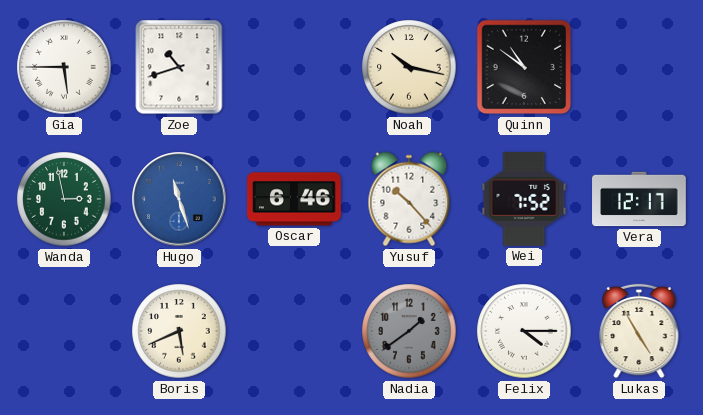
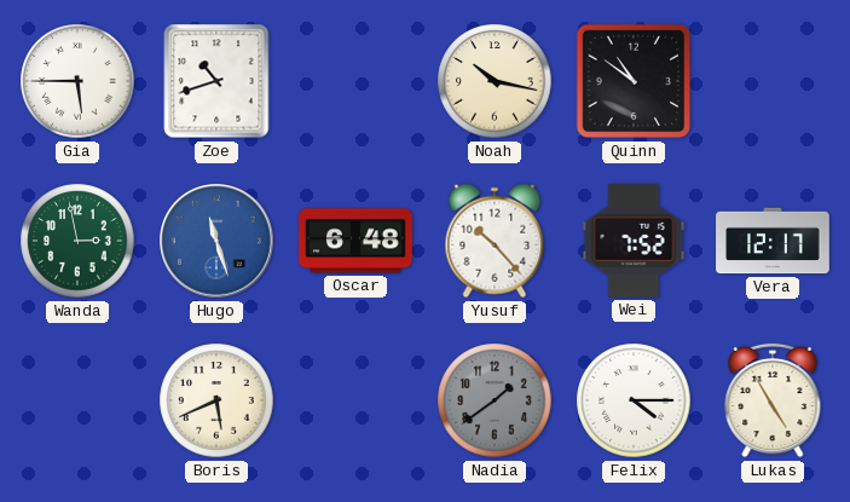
Oscar: 6:46 -> 6:48
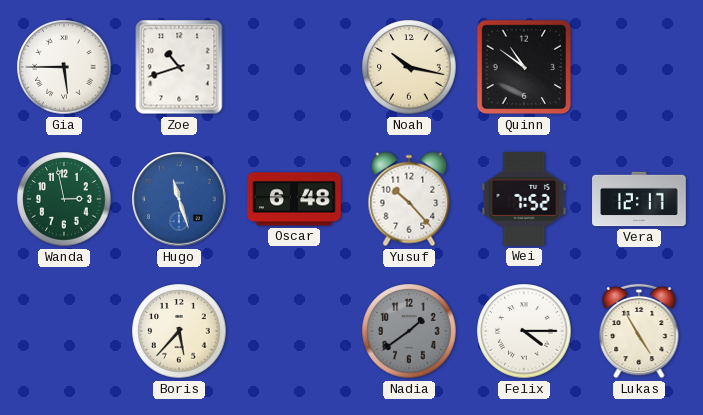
Boris: 5:41 -> 5:37
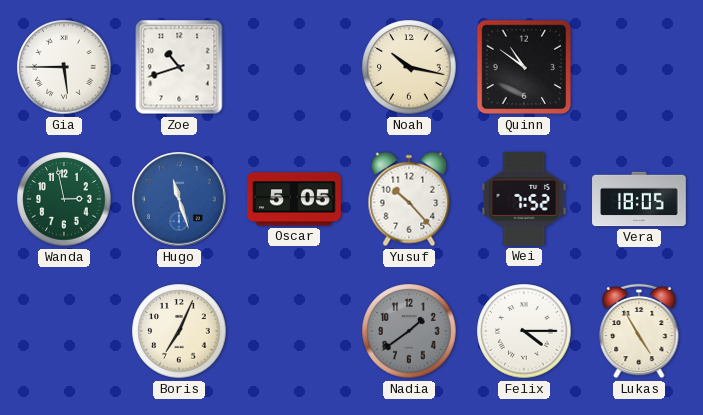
Oscar: 6:48 -> 5:05
Vera: 12:17 -> 18:05
Boris: 5:37 -> 7:04
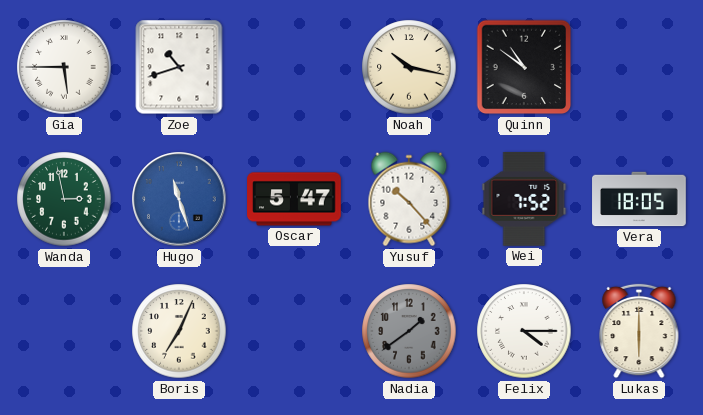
Oscar: 5:05 -> 5:47
Lukas: 4:55 -> 6:00
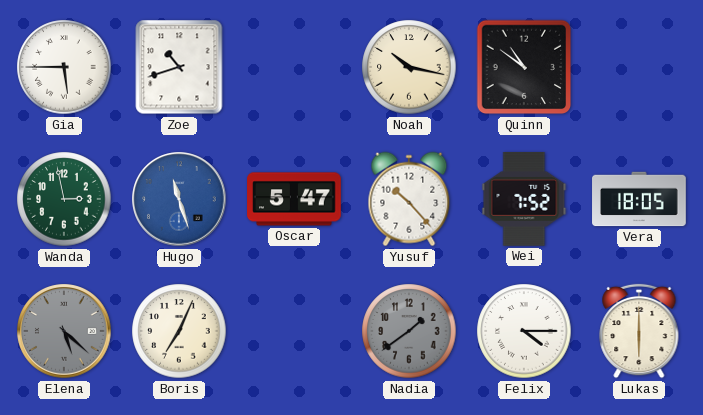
Elena: none -> 5:22
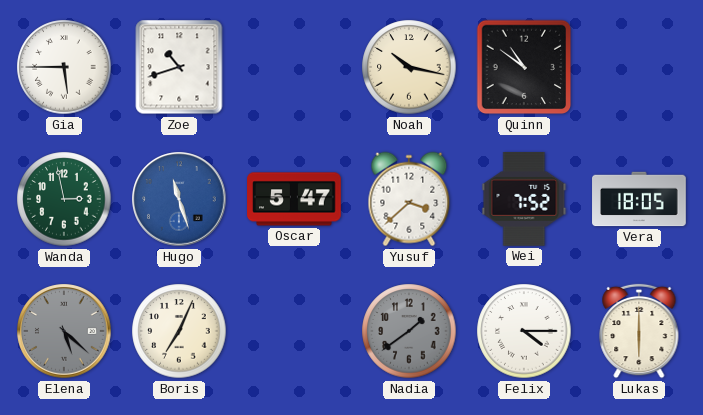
Yusuf: 10:23 -> 3:38
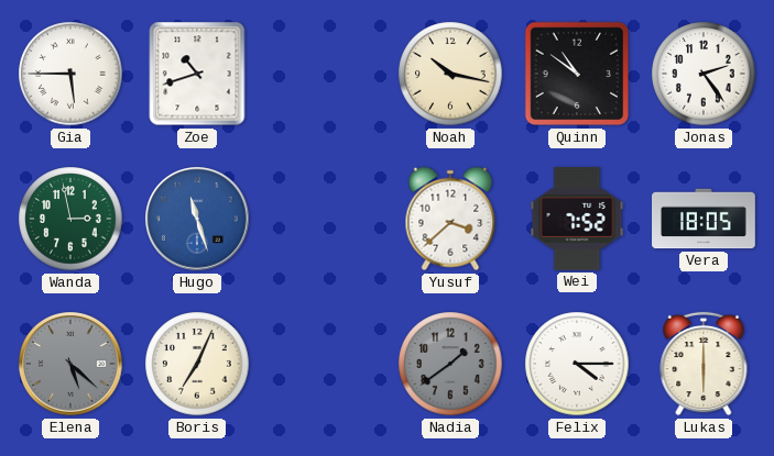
Jonas: none -> 2:24
Oscar: 5:47 -> none
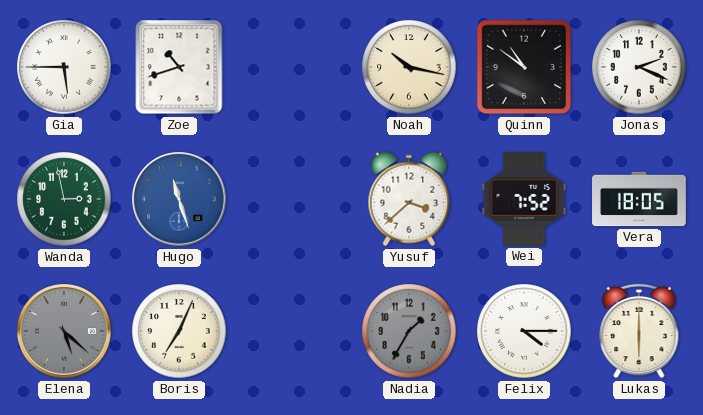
Jonas: 2:24 -> 2:19
Nadia: 1:39 -> 1:35
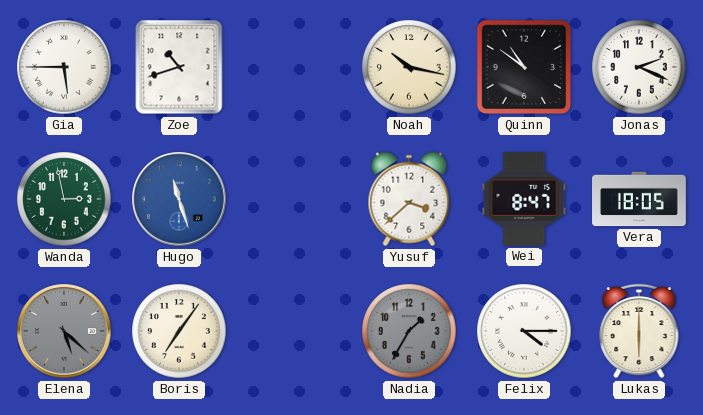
Wei: 7:52 -> 8:47
Boris: 7:04 -> 7:06
